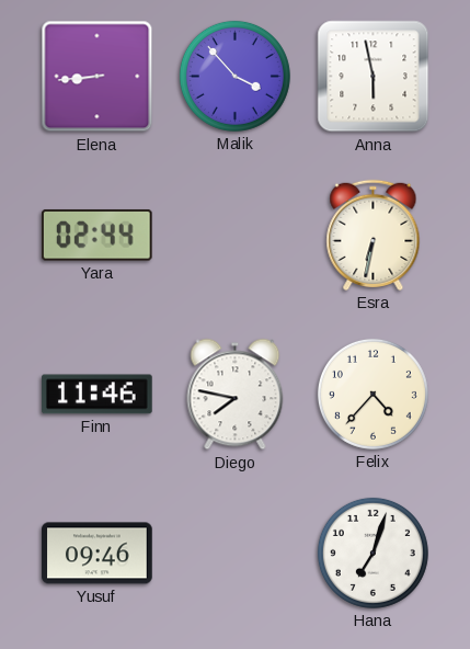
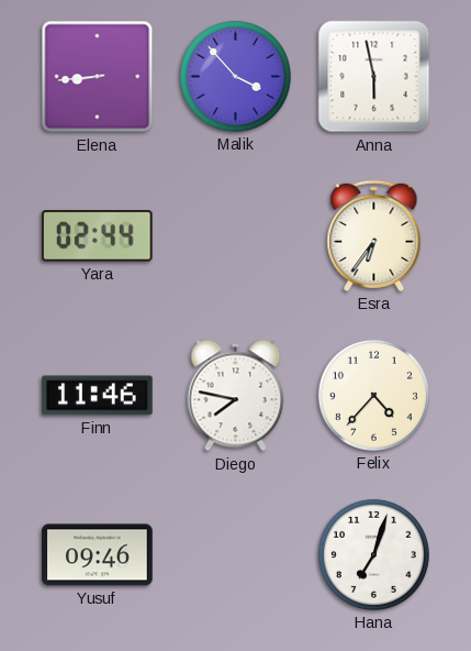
Esra: 6:32 -> 6:36
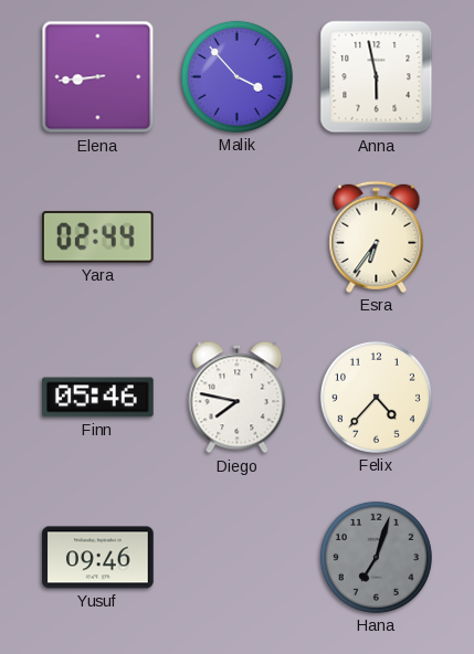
Finn: 11:46 -> 05:46
Hana dial: white -> grey
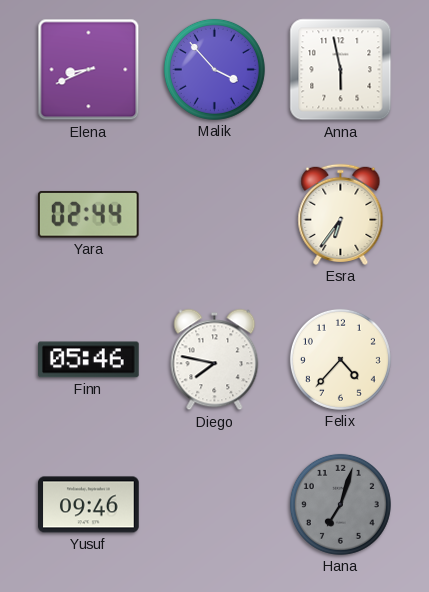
Elena: 8:44 -> 8:41
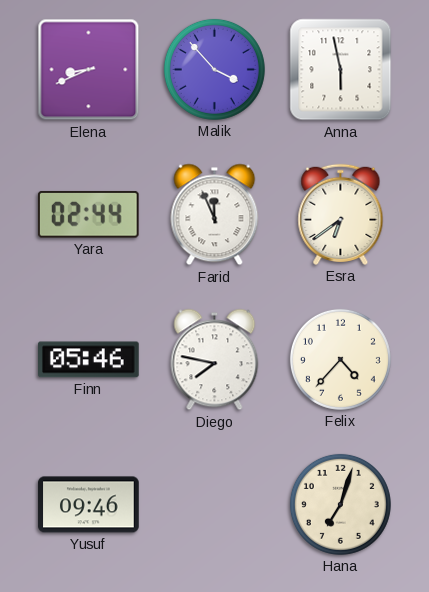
Farid: none -> 11:56
Esra: 6:36 -> 6:39
Hana dial: grey -> cream
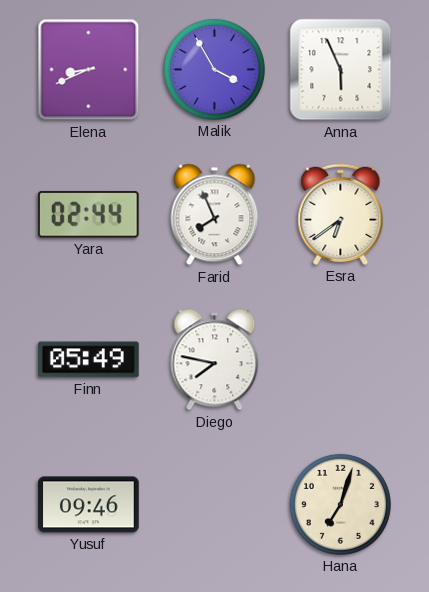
Malik: 3:53 -> 3:55
Anna: 5:58 -> 5:56
Farid: 11:56 -> 7:56
Finn: 05:46 -> 05:49
Felix: 4:37 -> none
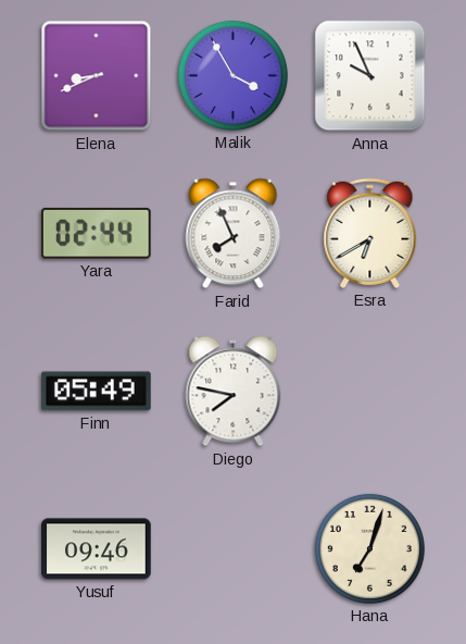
Anna: 5:56 -> 9:56
Esra: 6:39 -> 6:40
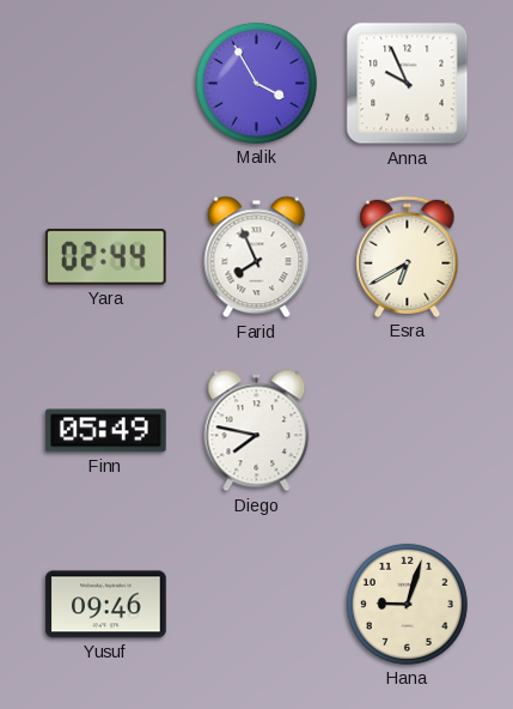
Elena: 8:41 -> none
Hana: 7:03 -> 9:03
